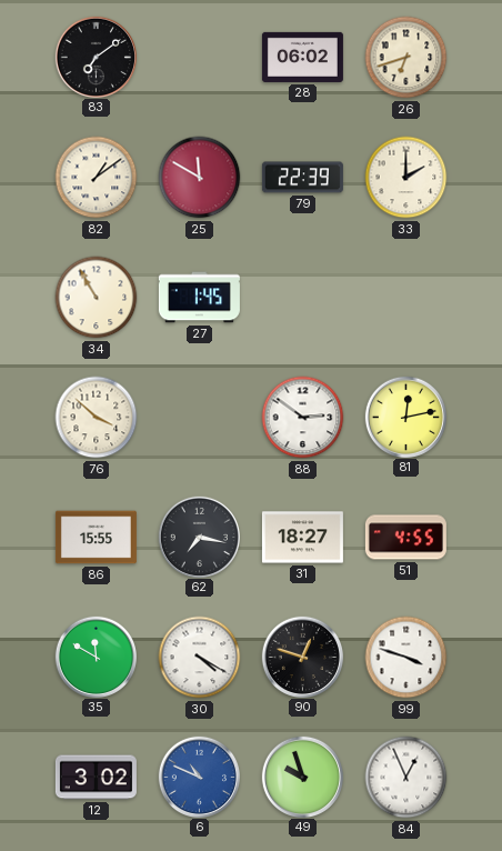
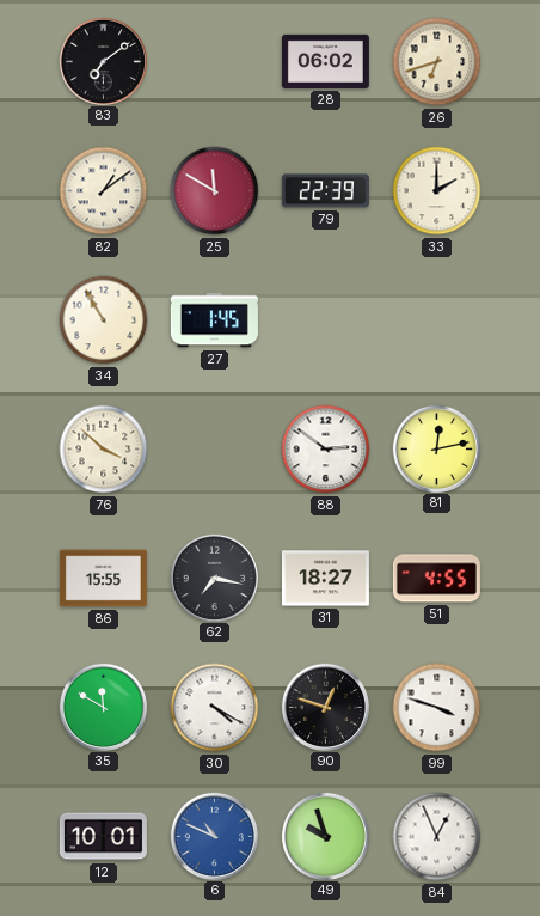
12: 3:02 -> 10:01
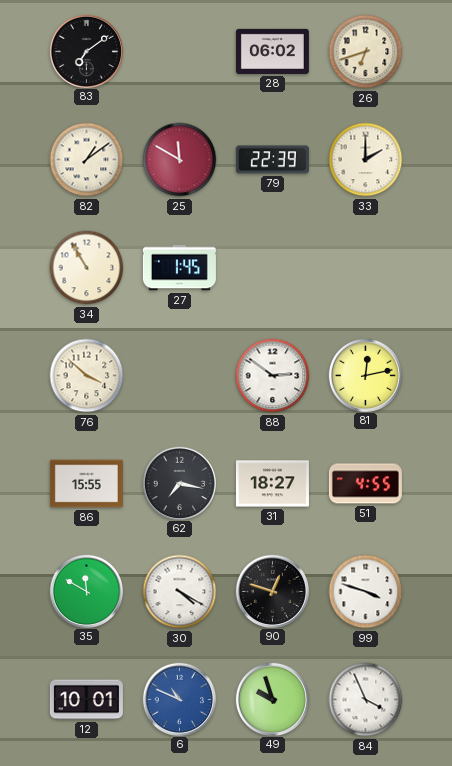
84: 12:56 -> 3:56
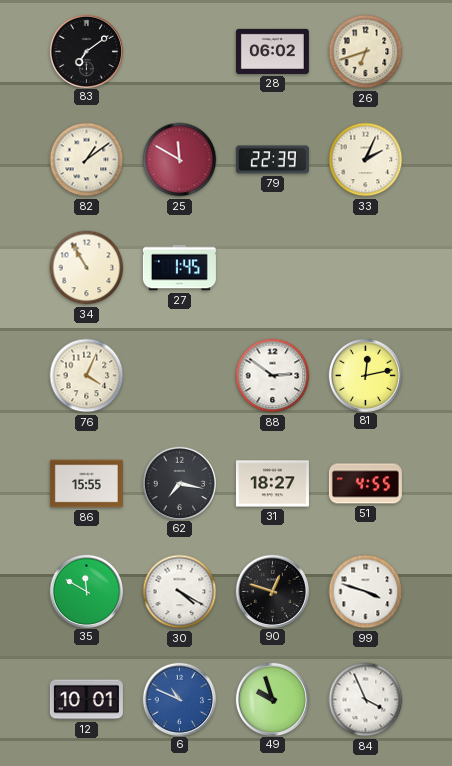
33: 2:00 -> 2:04
76: 3:52 -> 4:04
